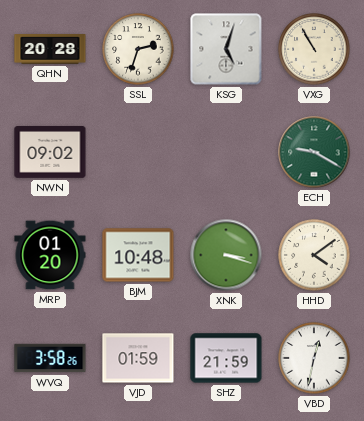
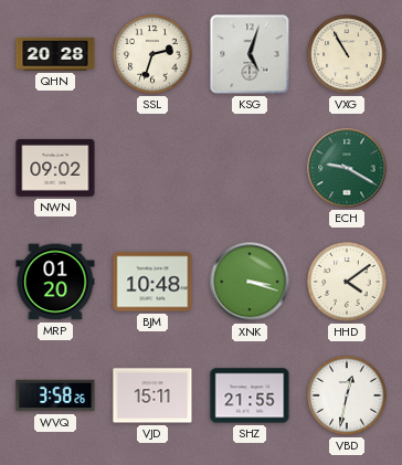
VJD: 01:59 -> 15:11
SHZ: 21:59 -> 21:55
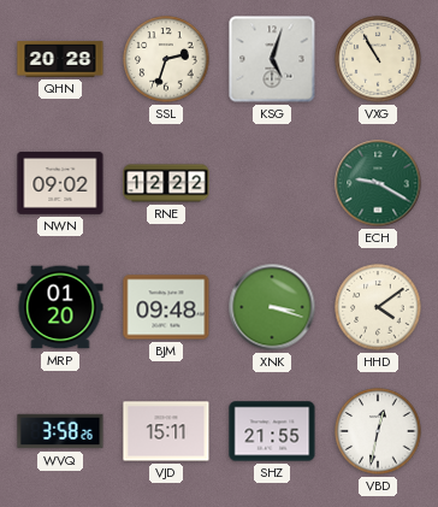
RNE: none -> 12:22
BJM: 10:48 -> 09:48
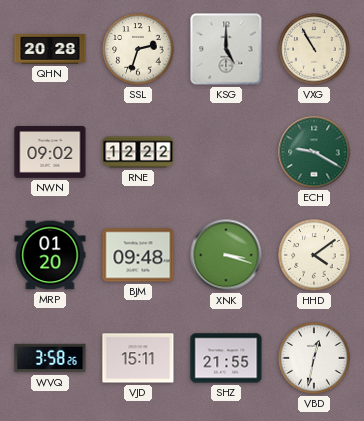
KSG: 5:03 -> 5:00
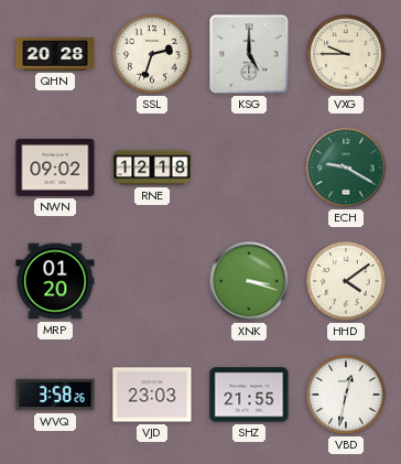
VXG: 10:55 -> 9:45
RNE: 12:22 -> 12:18
BJM: 09:48 -> none
VJD: 15:11 -> 23:03
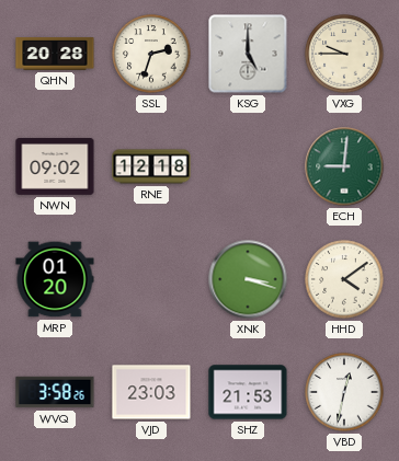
ECH: 9:20 -> 9:01
SHZ: 21:55 -> 21:53
